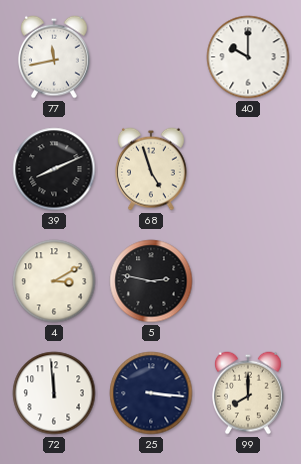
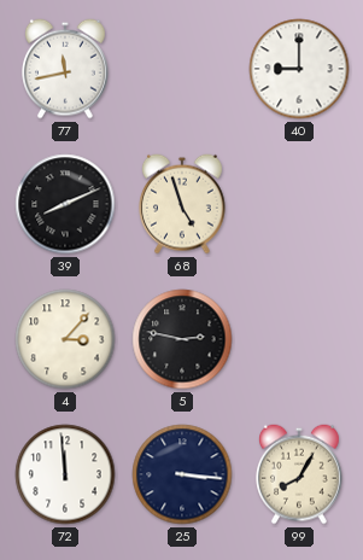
40: 10:00 -> 9:00
4: 3:10 -> 3:07
99: 8:00 -> 8:05
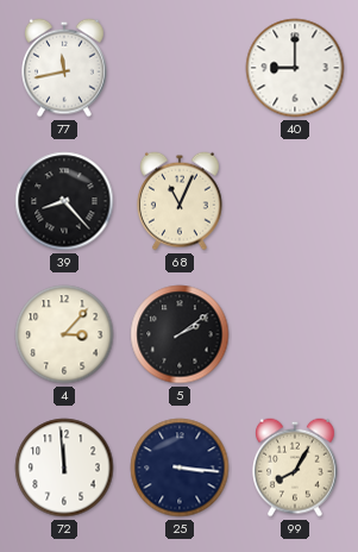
39: 8:11 -> 8:23
68: 4:57 -> 11:04
5: 2:47 -> 2:09
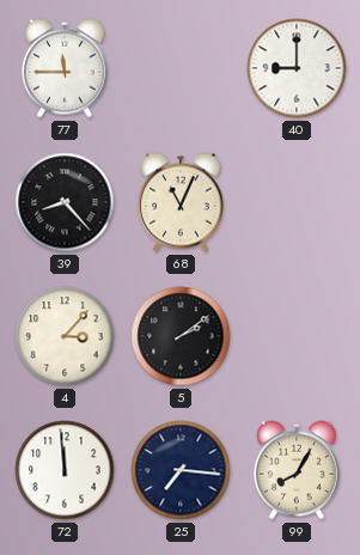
77: 11:43 -> 11:45
25: 3:16 -> 7:16
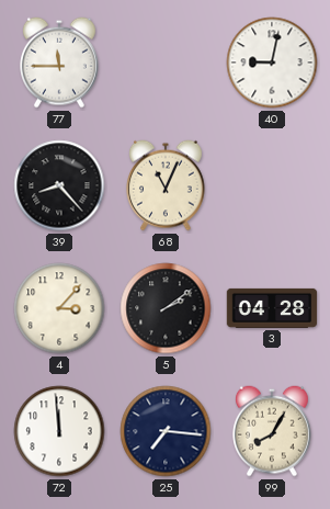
40: 9:00 -> 9:02
3: none -> 04:28
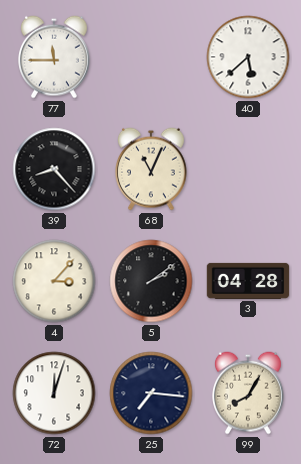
40: 9:02 -> 5:38
72: 11:59 -> 12:03
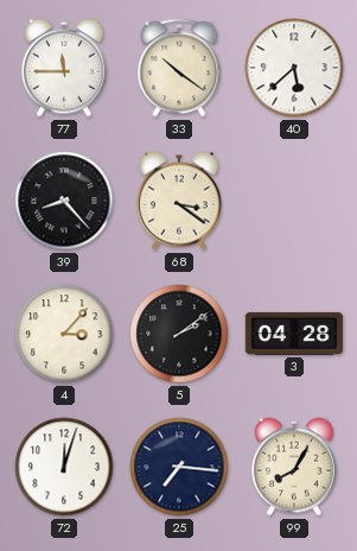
33: none -> 10:21
68: 11:04 -> 3:21
